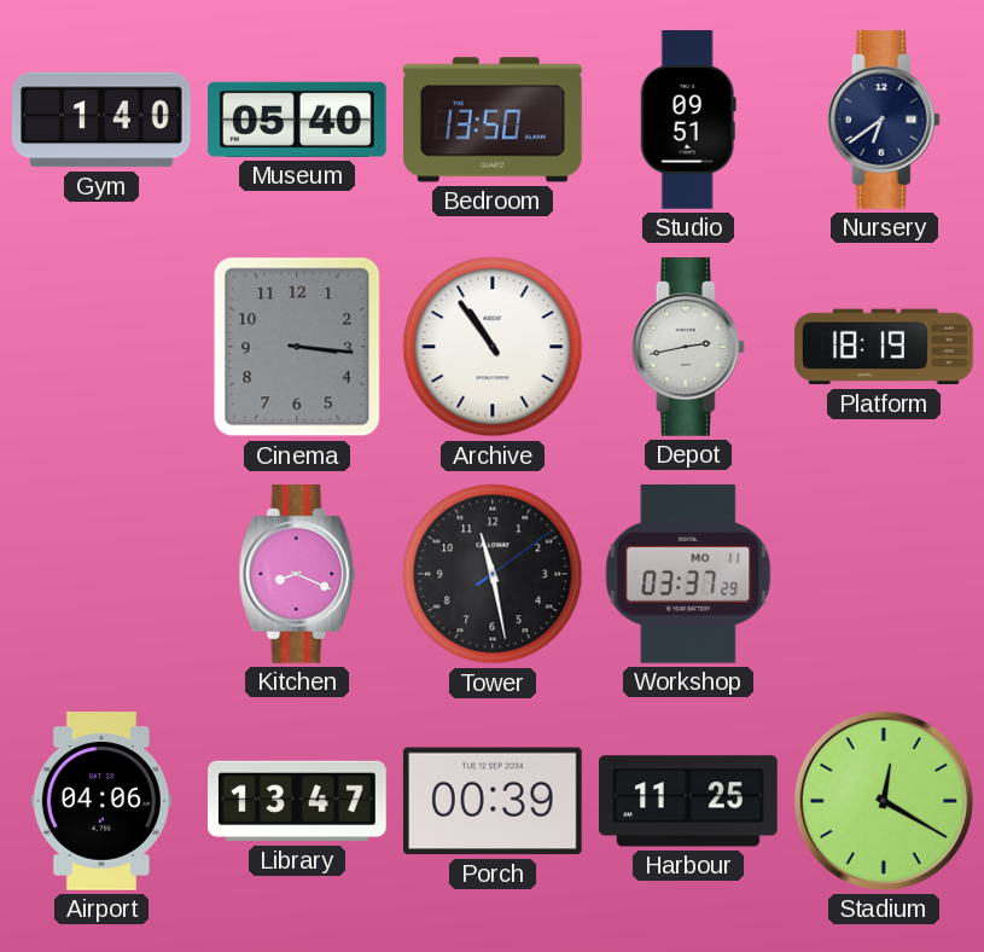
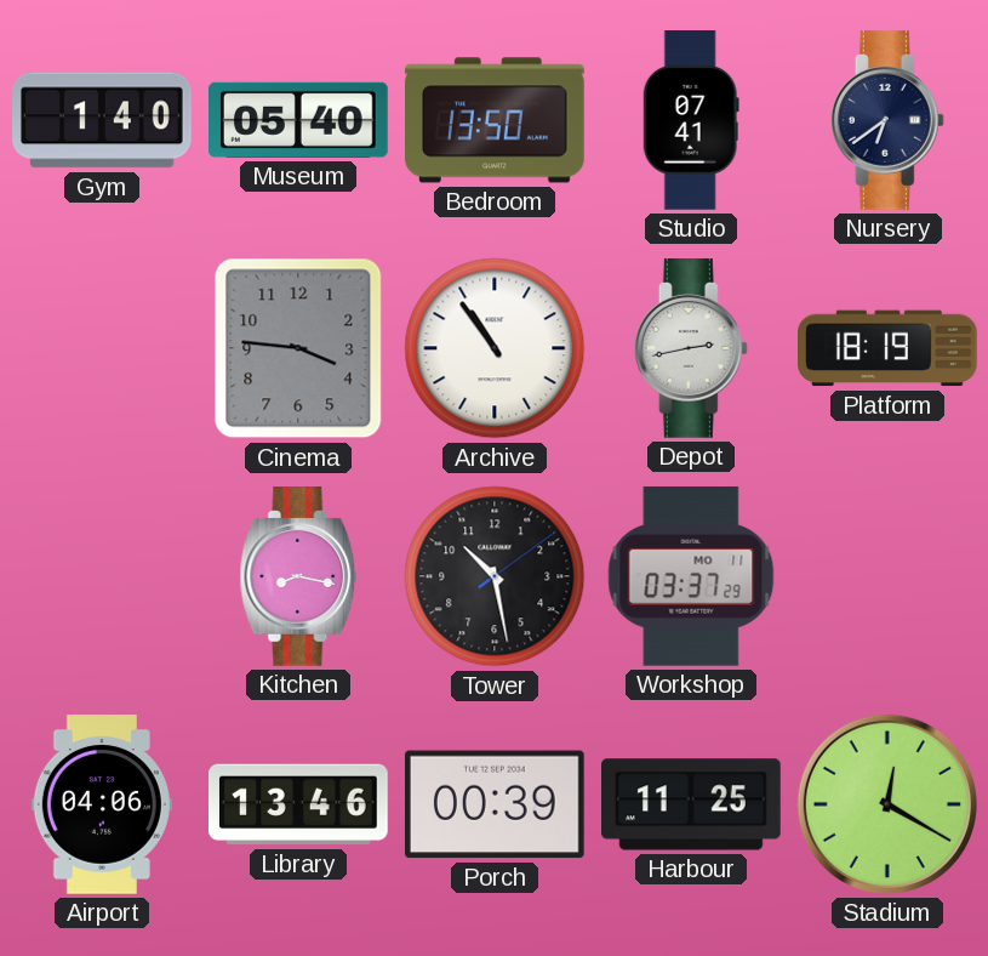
Studio: 09:51 -> 07:41
Cinema: 3:16 -> 3:46
Kitchen: 8:19 -> 8:17
Tower: 11:28 -> 10:28
Library: 13:47 -> 13:46
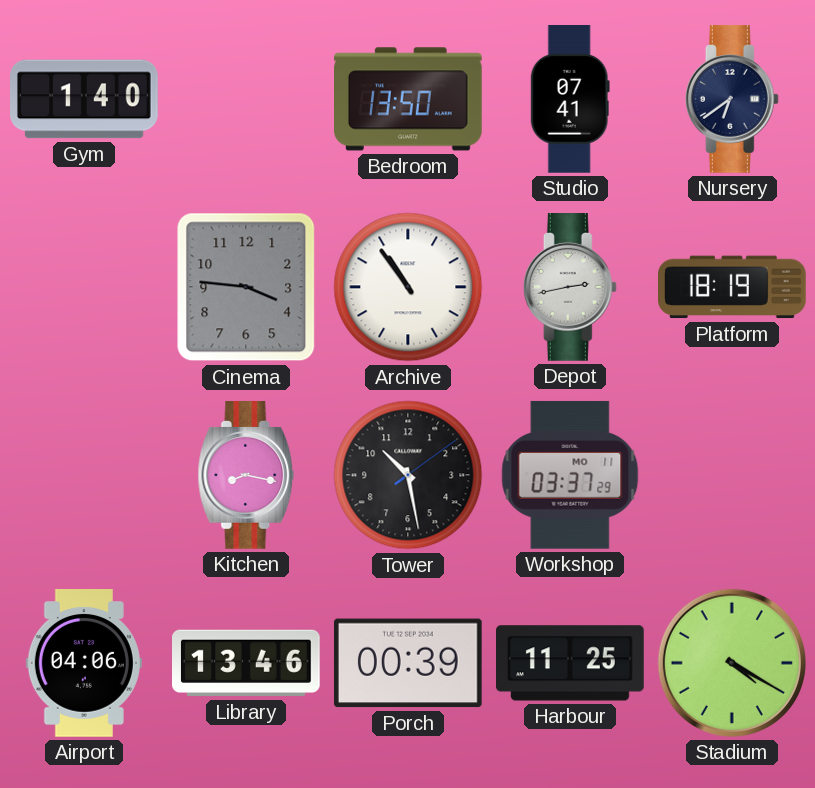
Museum: 05:40 -> none
Stadium: 12:20 -> 4:20
